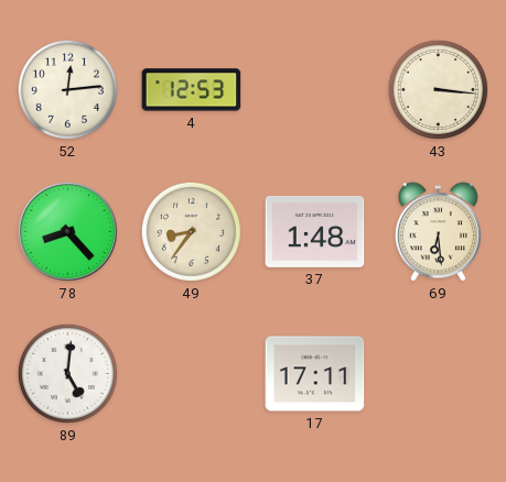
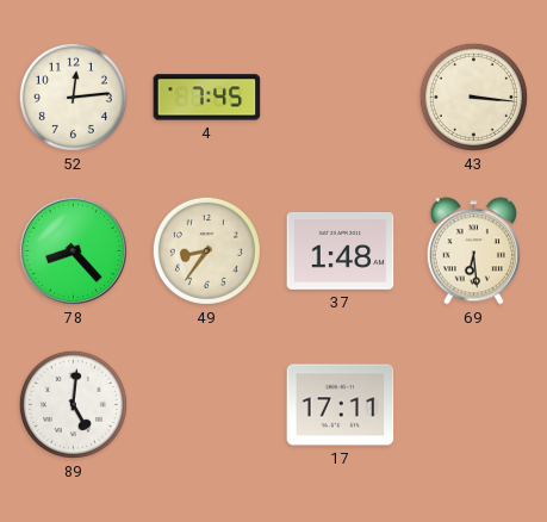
4: 12:53 -> 7:45
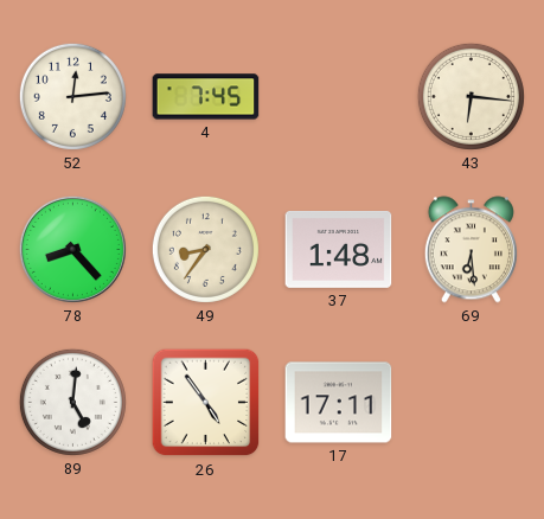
43: 3:16 -> 6:16
26: none -> 4:54
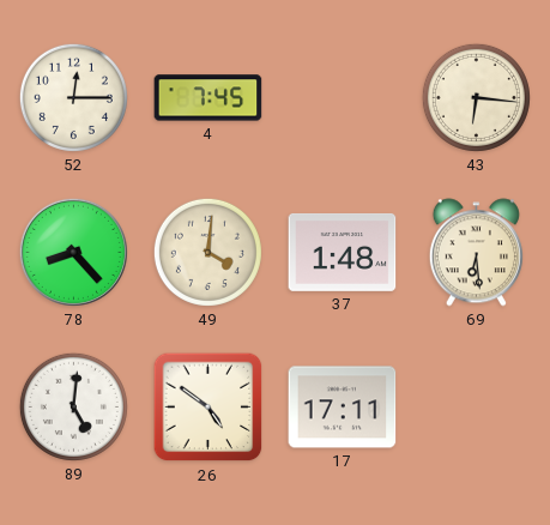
52: 12:14 -> 12:15
49: 8:36 -> 4:01
26: 4:54 -> 4:51
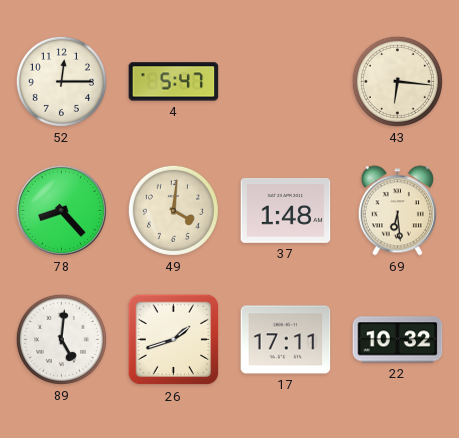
4: 7:45 -> 5:47
26: 4:51 -> 1:42
22: none -> 10:32
